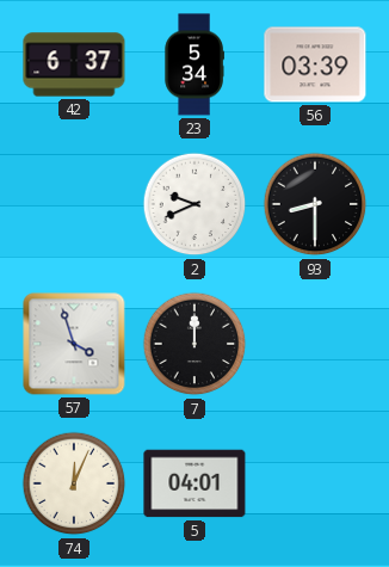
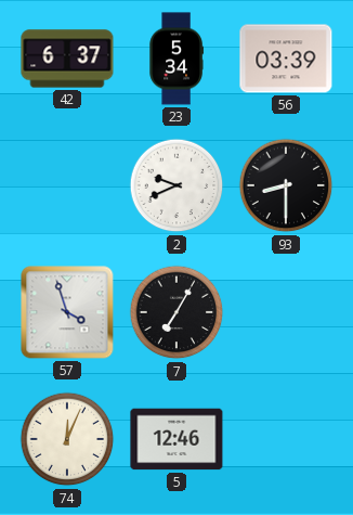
7: 12:00 -> 7:05
5: 04:01 -> 12:46
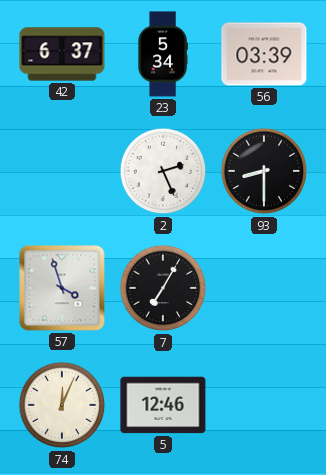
2: 9:41 -> 2:26
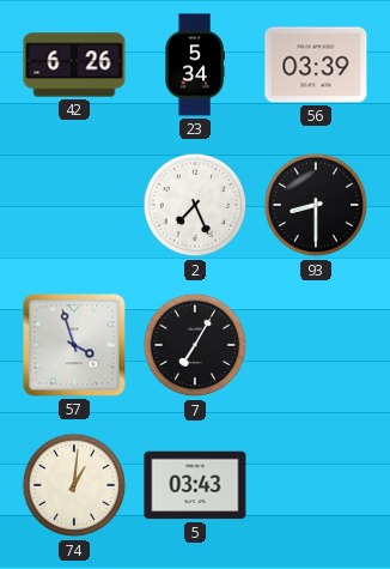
42: 6:37 -> 6:26
2: 2:26 -> 7:26
74: 12:04 -> 1:01
5: 12:46 -> 03:43
